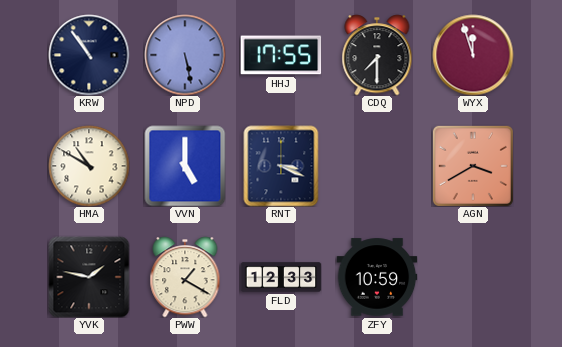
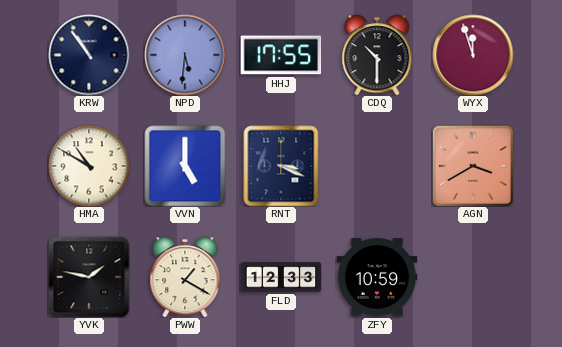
NPD: 5:28 -> 5:31
CDQ: 7:30 -> 10:30
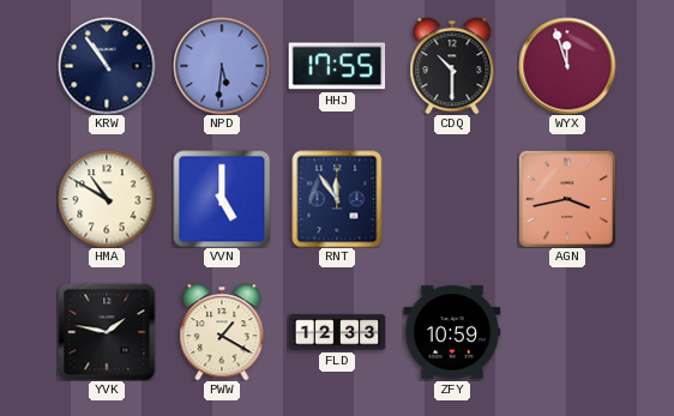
RNT: 3:19 -> 11:54
AGN: 3:40 -> 3:43
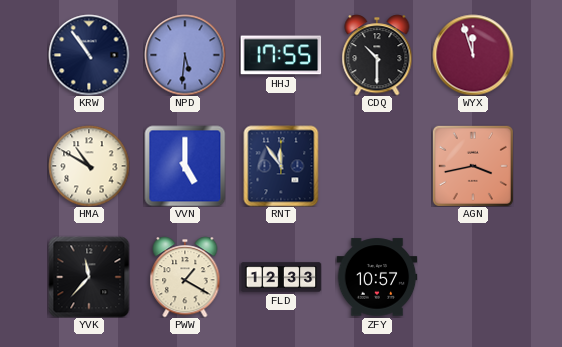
YVK: 1:47 -> 11:37
ZFY: 10:59 -> 10:57
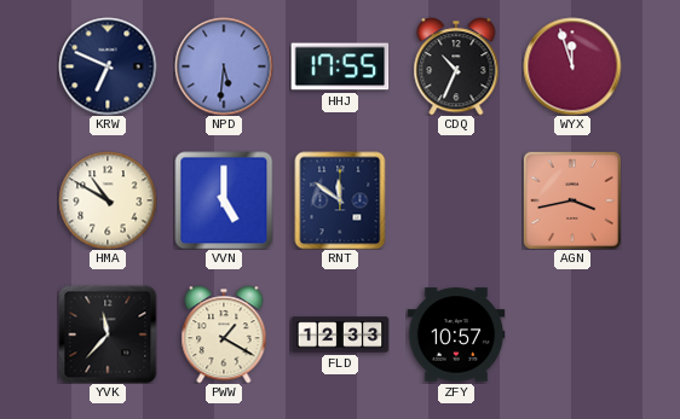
KRW: 10:54 -> 6:49
CDQ: 10:30 -> 10:34
RNT: 11:54 -> 11:51
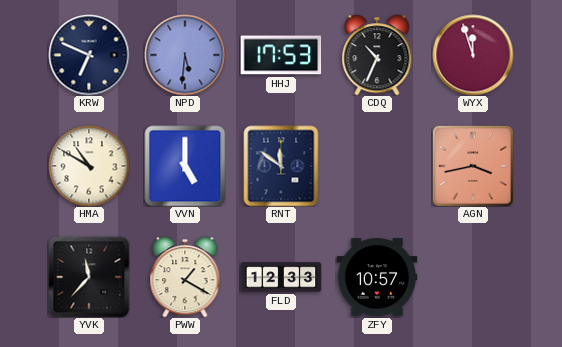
HHJ: 17:55 -> 17:53
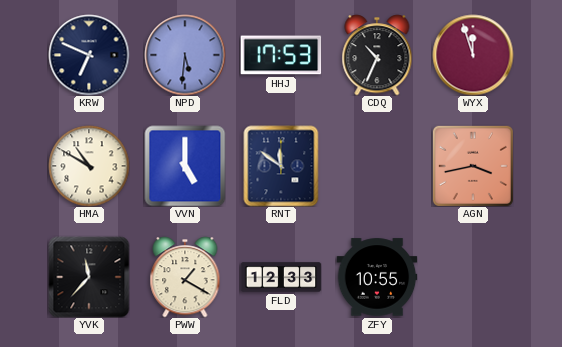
ZFY: 10:57 -> 10:55
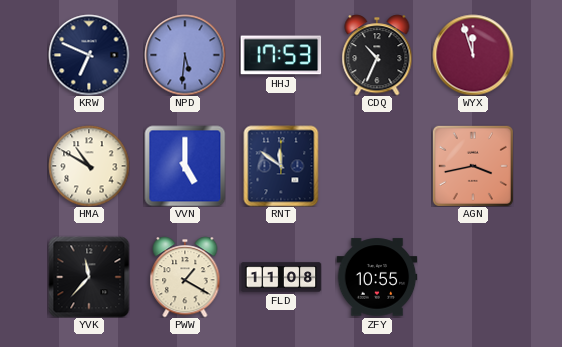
FLD: 12:33 -> 11:08
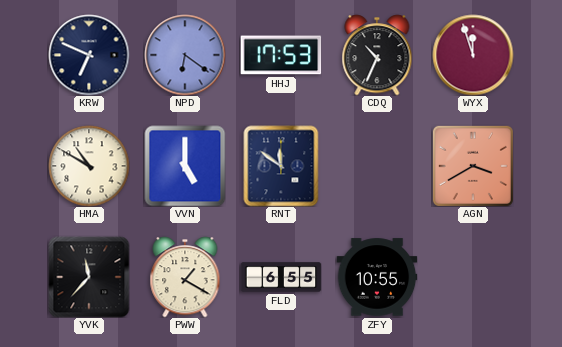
NPD: 5:31 -> 6:21
AGN: 3:43 -> 3:40
FLD: 11:08 -> 6:55
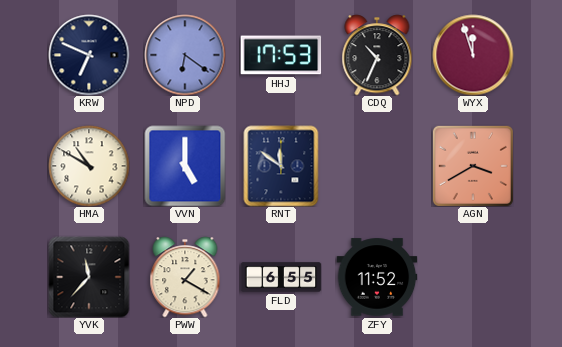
ZFY: 10:55 -> 11:52
